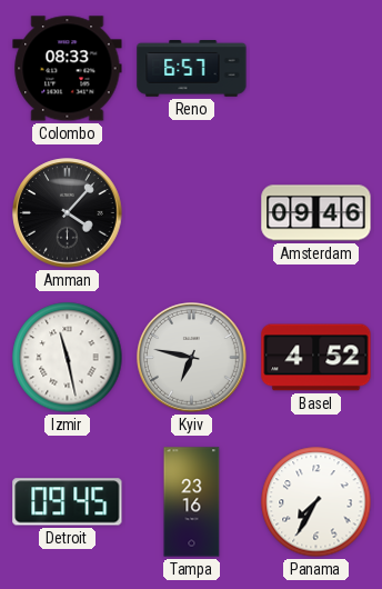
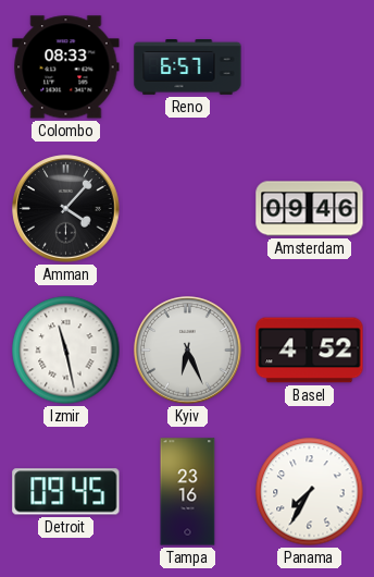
Kyiv: 6:47 -> 6:26
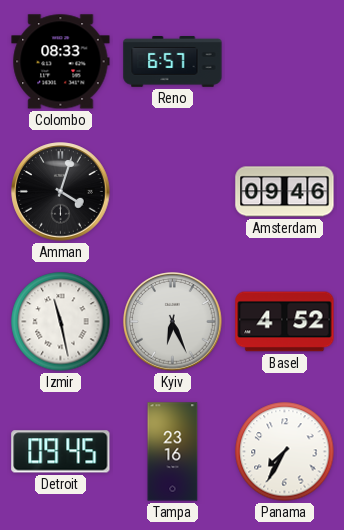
Amman: 4:07 -> 4:03
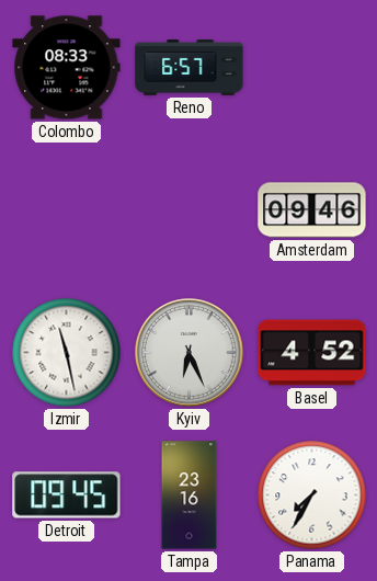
Amman: 4:03 -> none
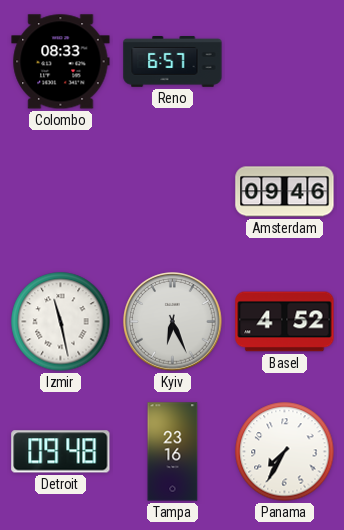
Detroit: 09:45 -> 09:48
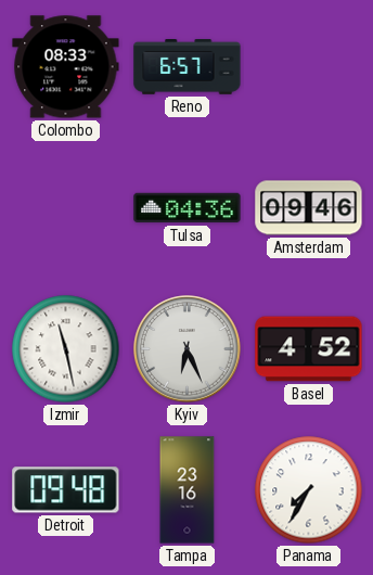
Tulsa: none -> 04:36
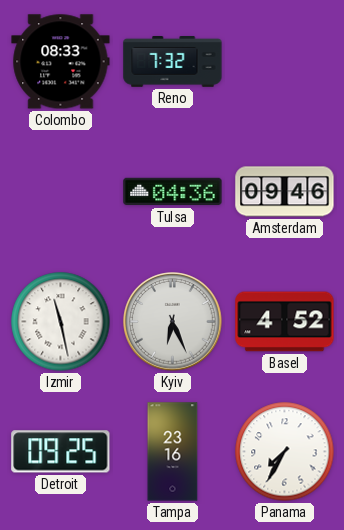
Reno: 6:57 -> 7:32
Detroit: 09:48 -> 09:25
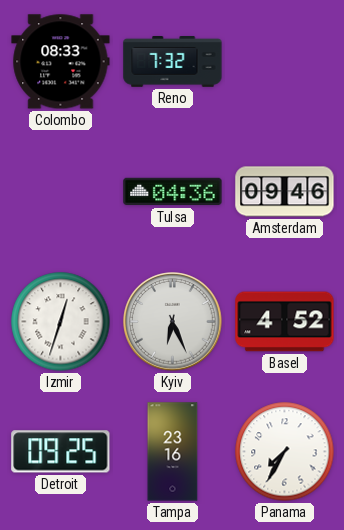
Izmir: 11:28 -> 12:33
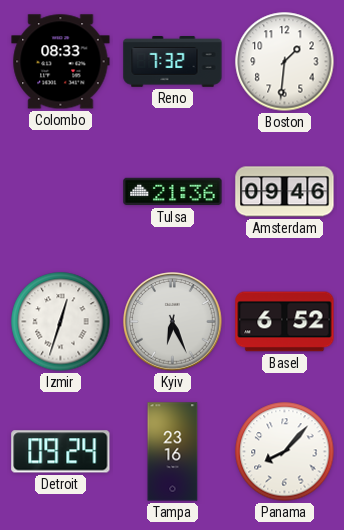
Boston: none -> 1:31
Tulsa: 04:36 -> 21:36
Basel: 4:52 -> 6:52
Detroit: 09:25 -> 09:24
Panama: 7:35 -> 8:07
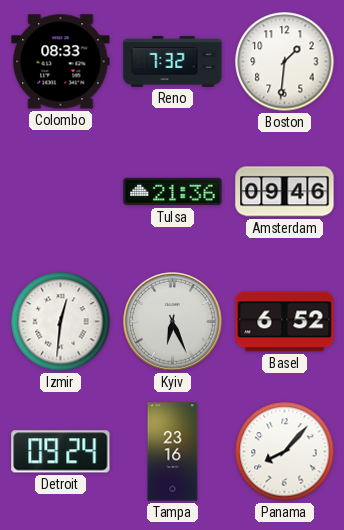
Izmir: 12:33 -> 12:31
